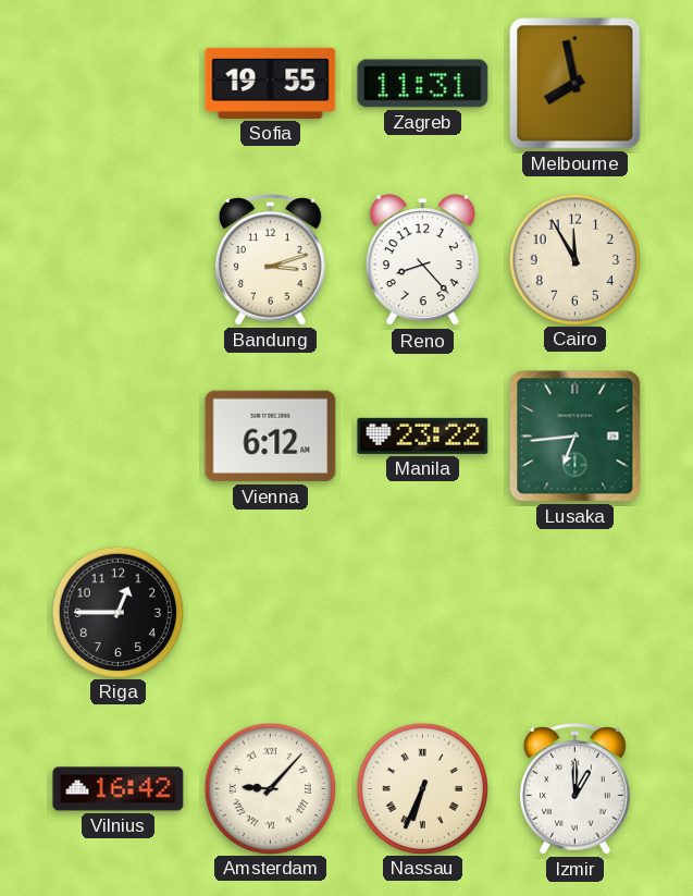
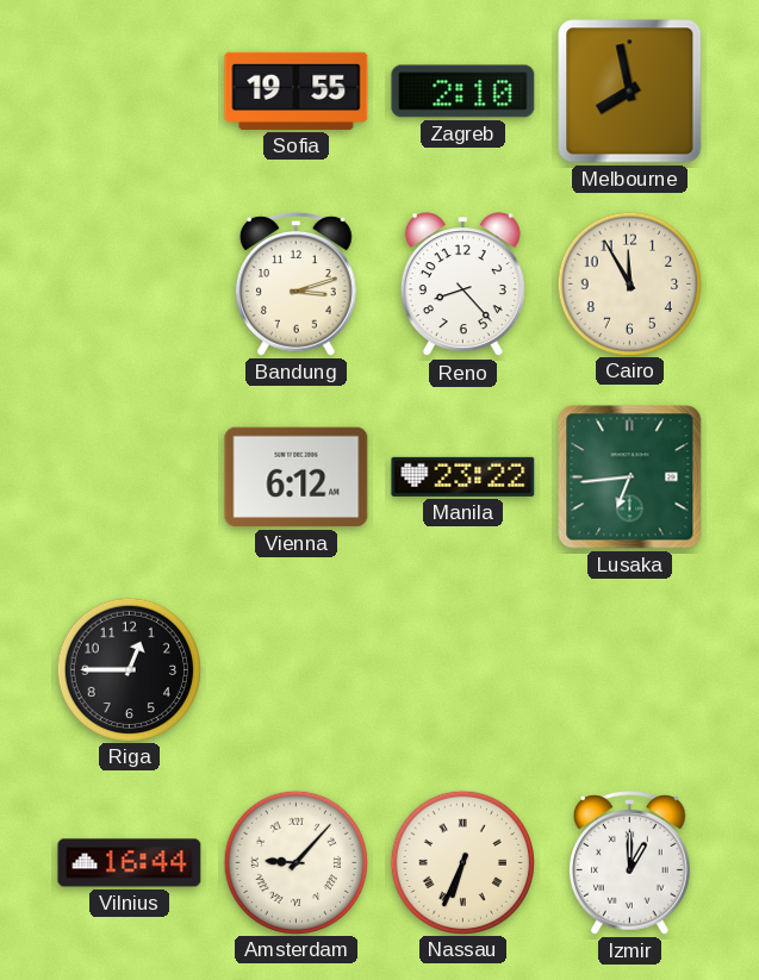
Zagreb: 11:31 -> 2:10
Vilnius: 16:42 -> 16:44
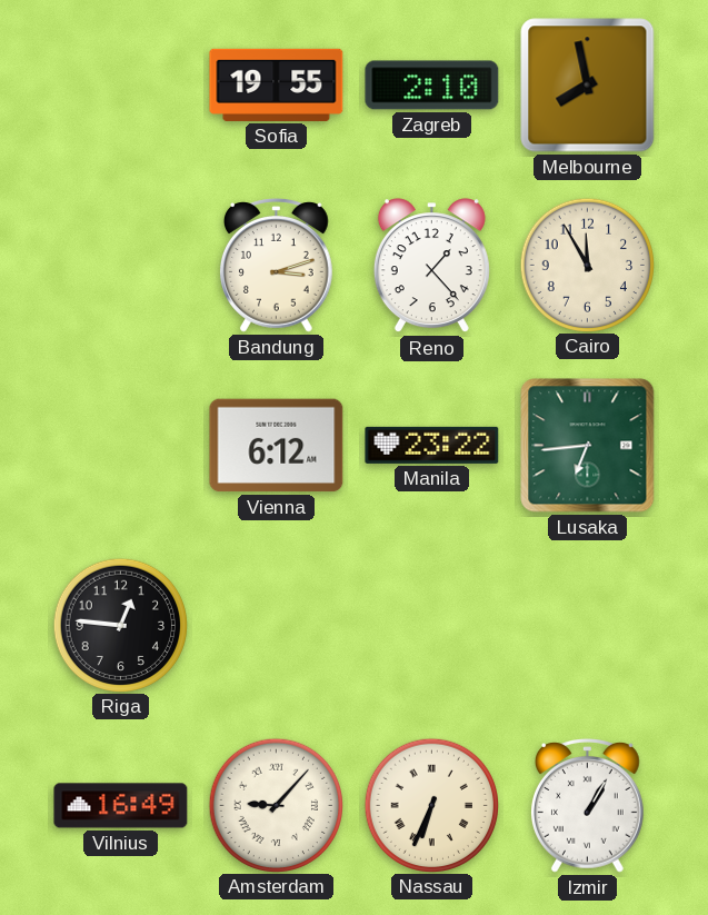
Reno: 8:23 -> 1:23
Riga: 12:45 -> 12:46
Vilnius: 16:44 -> 16:49
Izmir: 1:00 -> 1:05
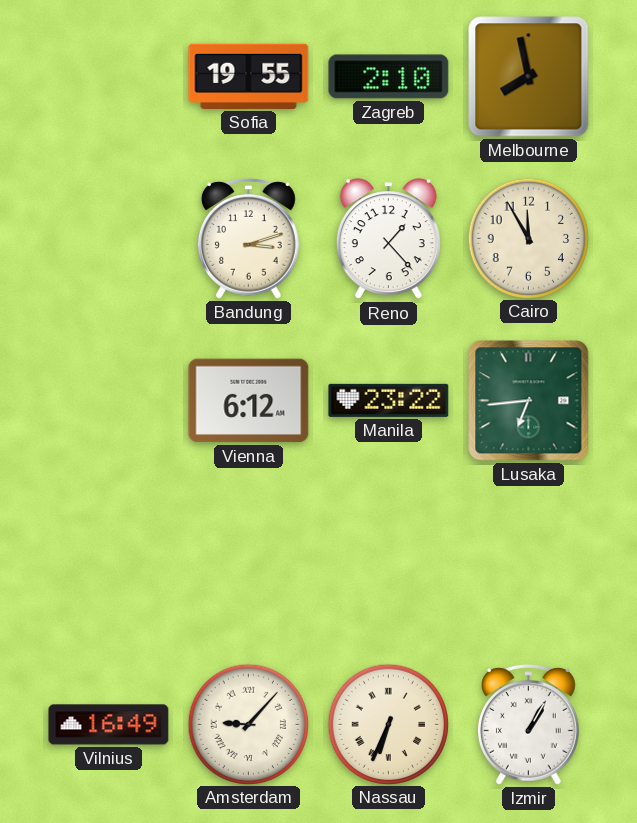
Riga: 12:46 -> none
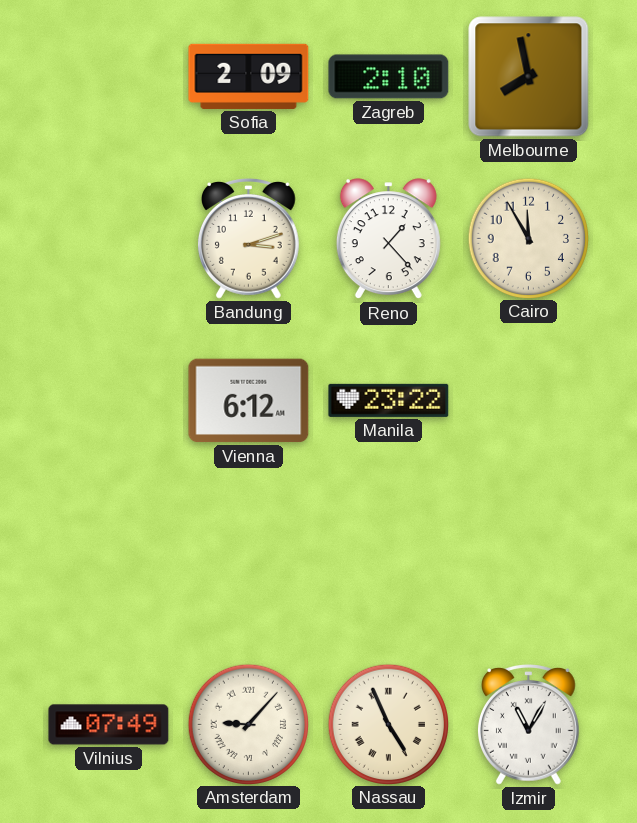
Sofia: 19:55 -> 2:09
Lusaka: 6:44 -> none
Vilnius: 16:49 -> 07:49
Nassau: 6:34 -> 4:56
Izmir: 1:05 -> 11:05
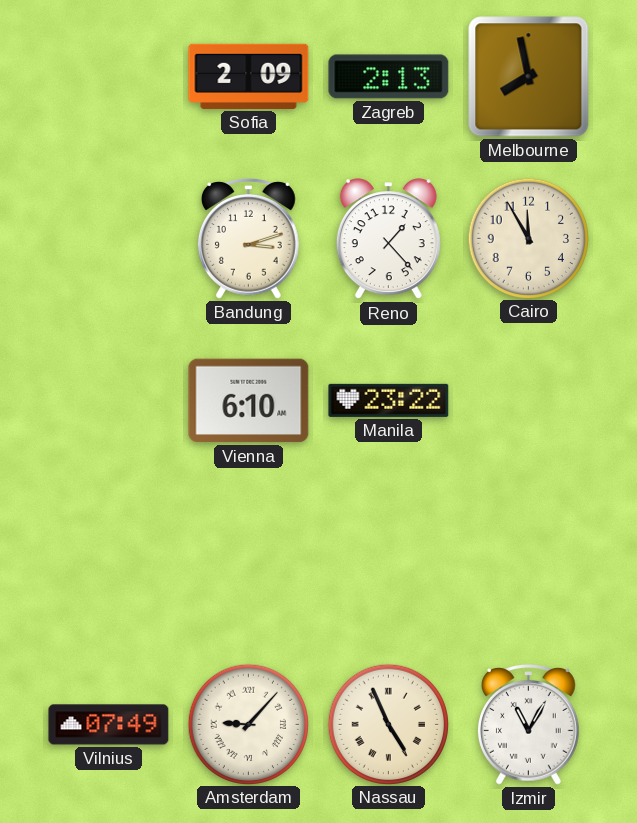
Zagreb: 2:10 -> 2:13
Vienna: 6:12 -> 6:10
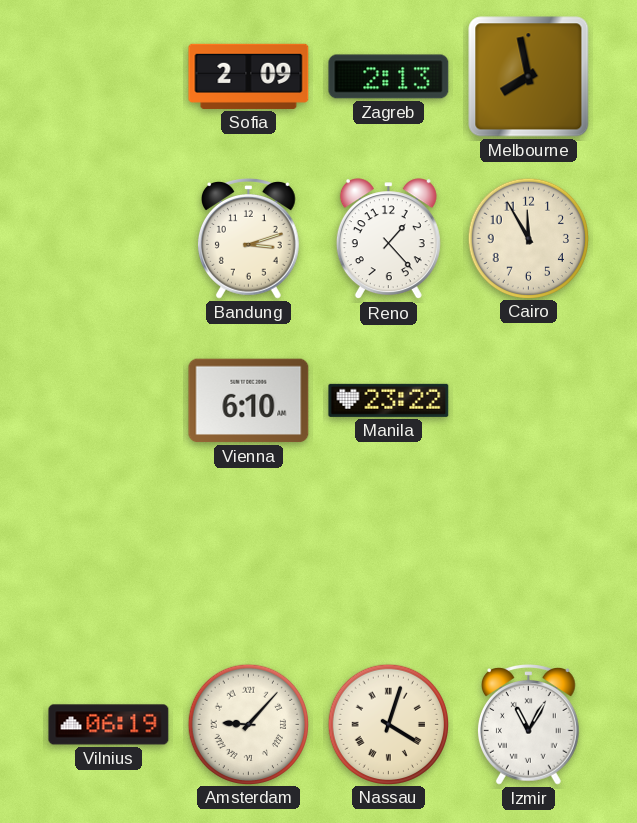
Vilnius: 07:49 -> 06:19
Nassau: 4:56 -> 4:03
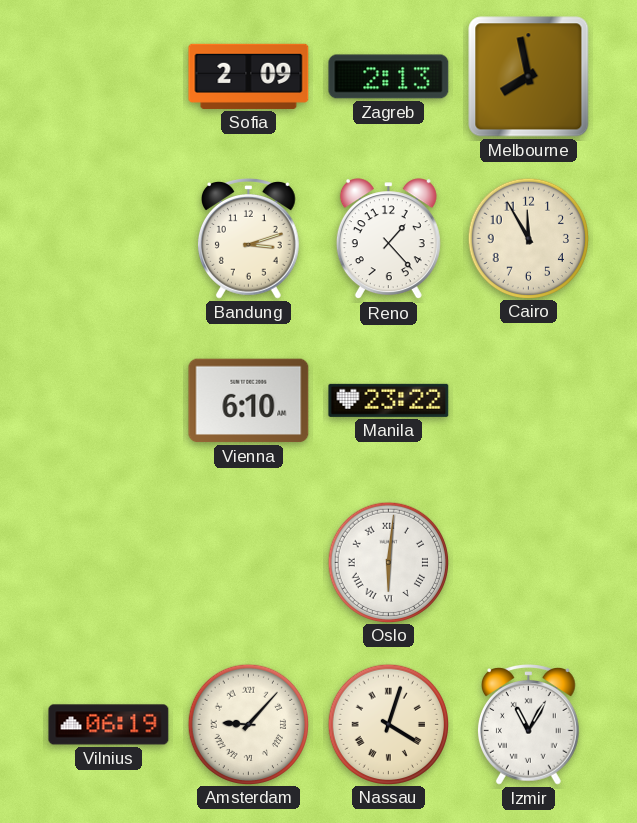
Oslo: none -> 6:01
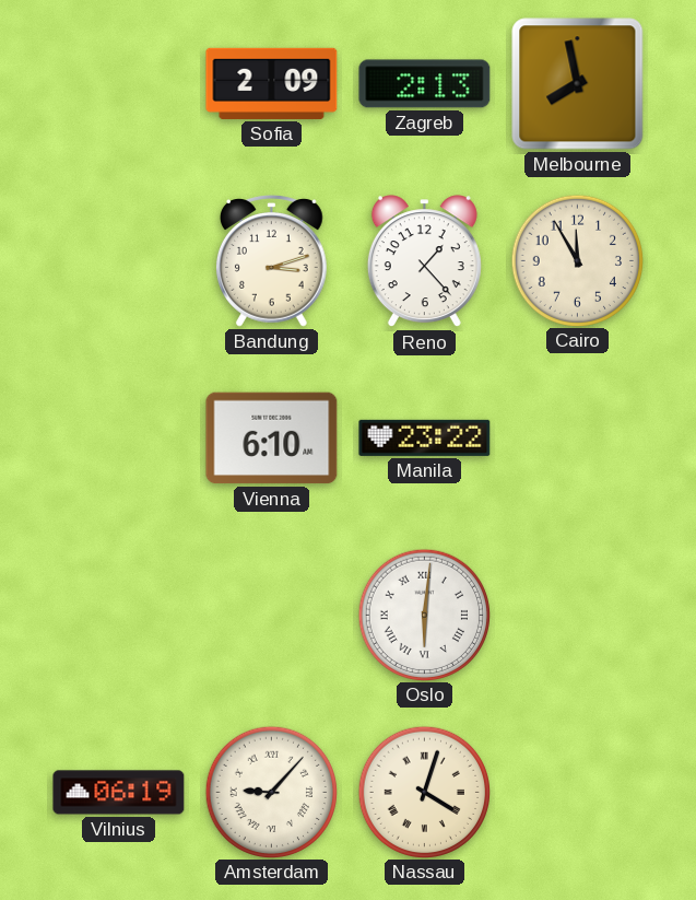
Izmir: 11:05 -> none
